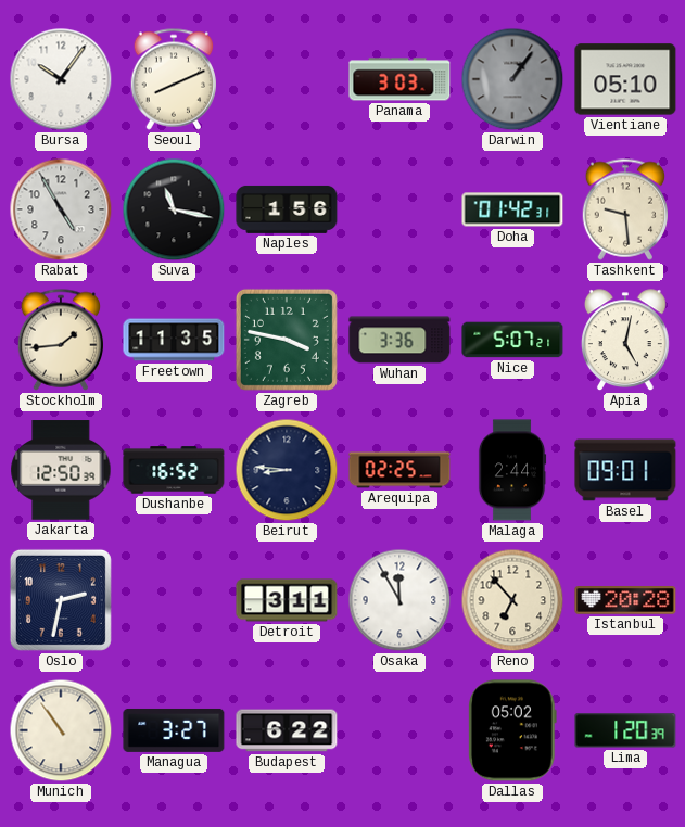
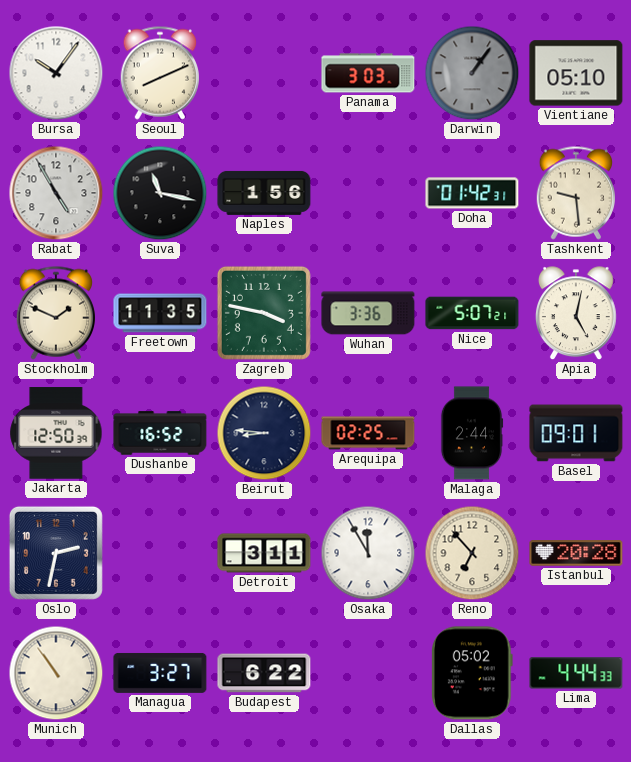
Stockholm: 1:44 -> 1:49
Lima: 1:20 -> 4:44
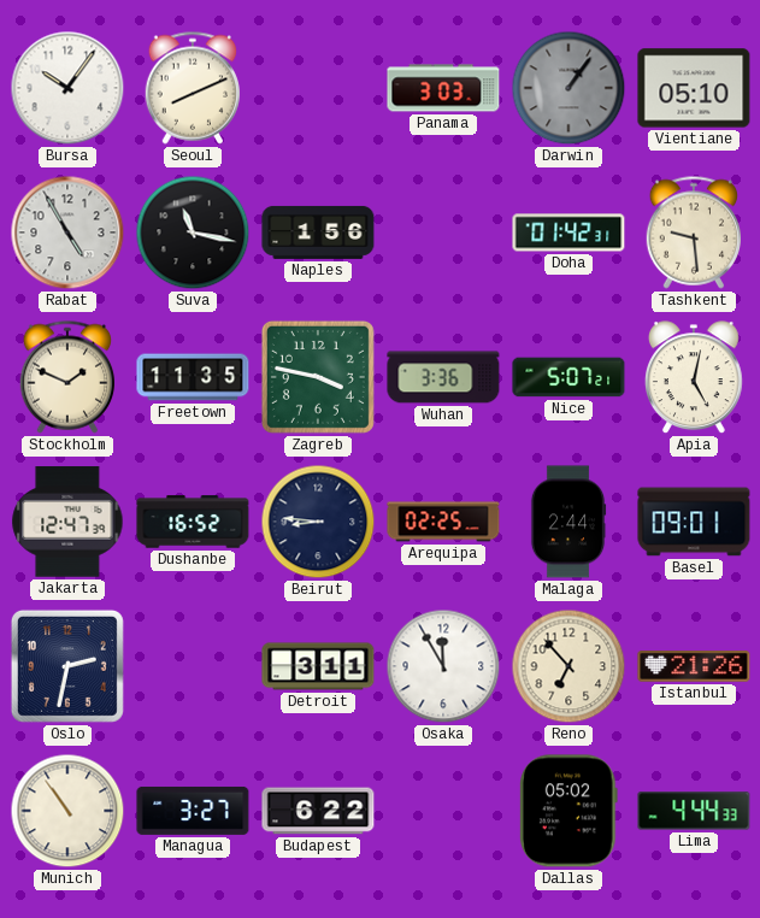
Jakarta: 12:50 -> 12:47
Istanbul: 20:28 -> 21:26
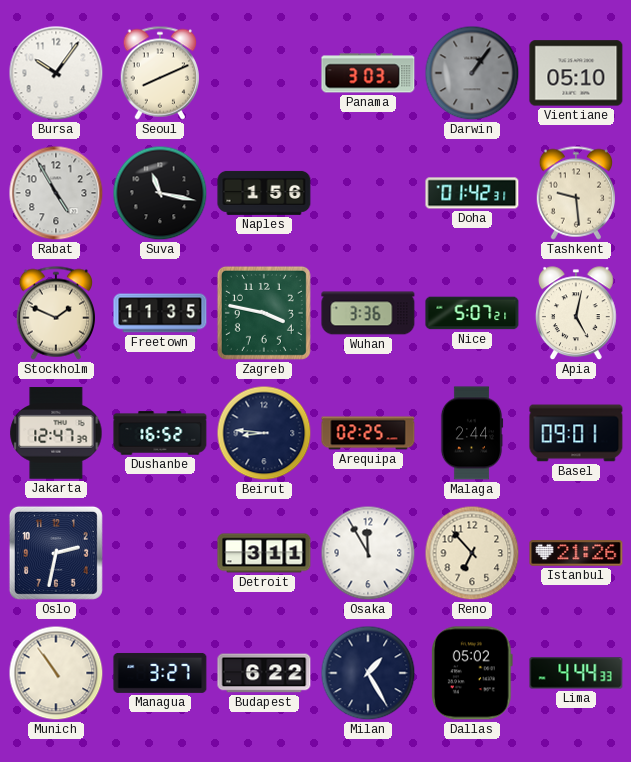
Milan: none -> 1:25
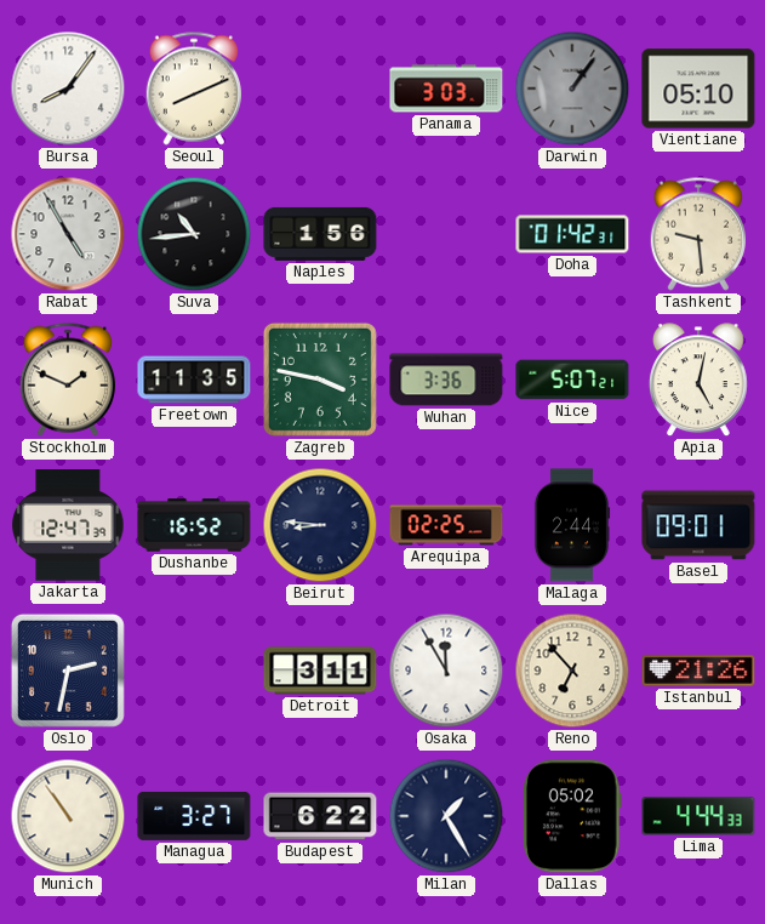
Bursa: 10:06 -> 8:06
Suva: 11:17 -> 10:44
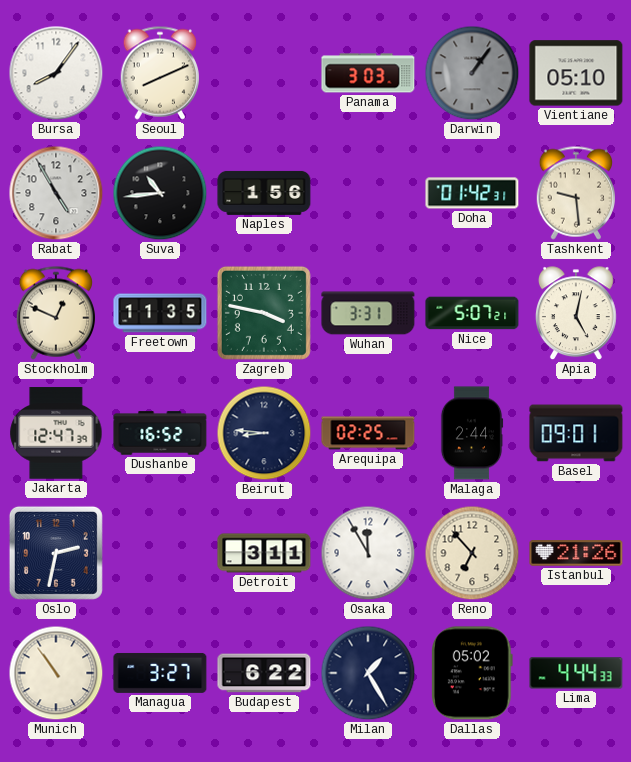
Stockholm: 1:49 -> 12:49
Wuhan: 3:36 -> 3:31
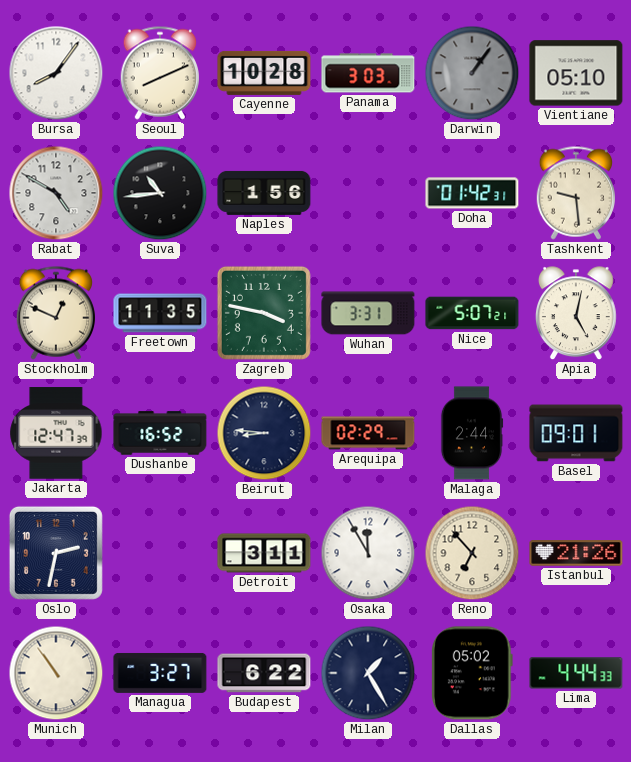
Cayenne: none -> 10:28
Rabat: 4:55 -> 4:50
Arequipa: 02:25 -> 02:29
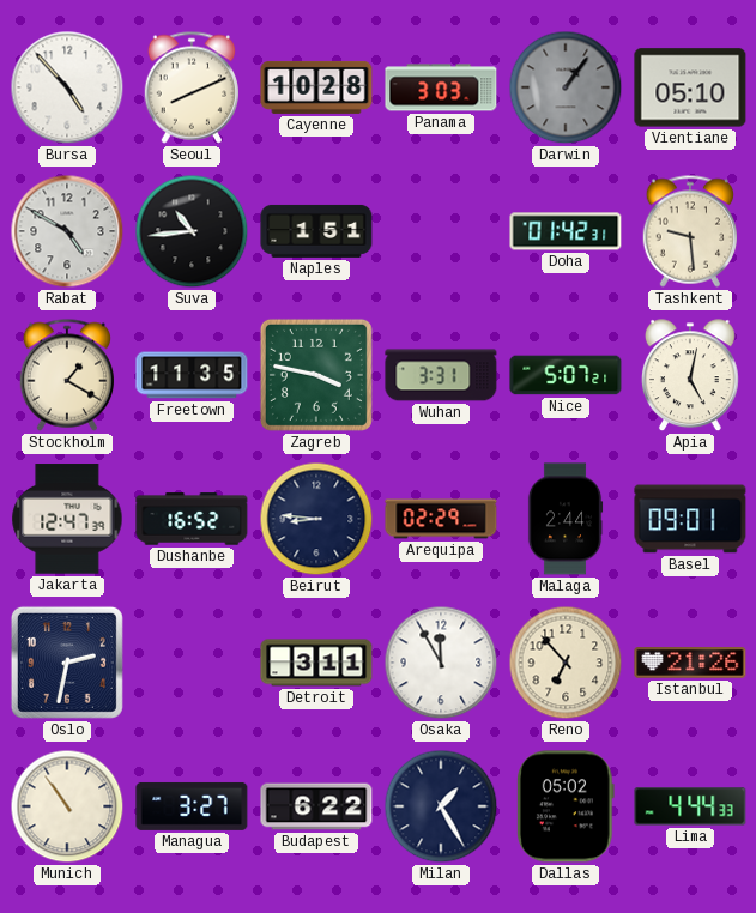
Bursa: 8:06 -> 4:53
Naples: 1:56 -> 1:51
Stockholm: 12:49 -> 1:20
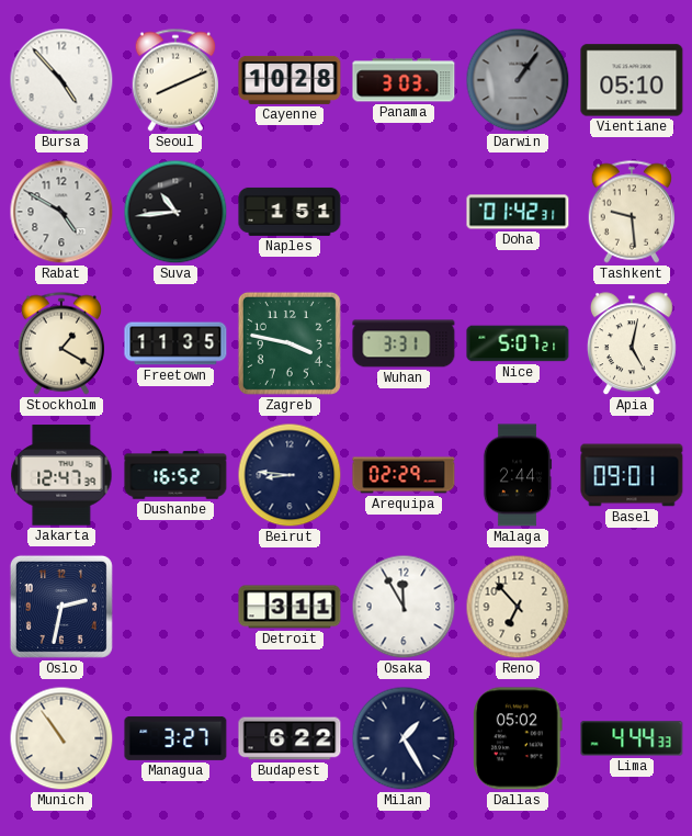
Istanbul: 21:26 -> none
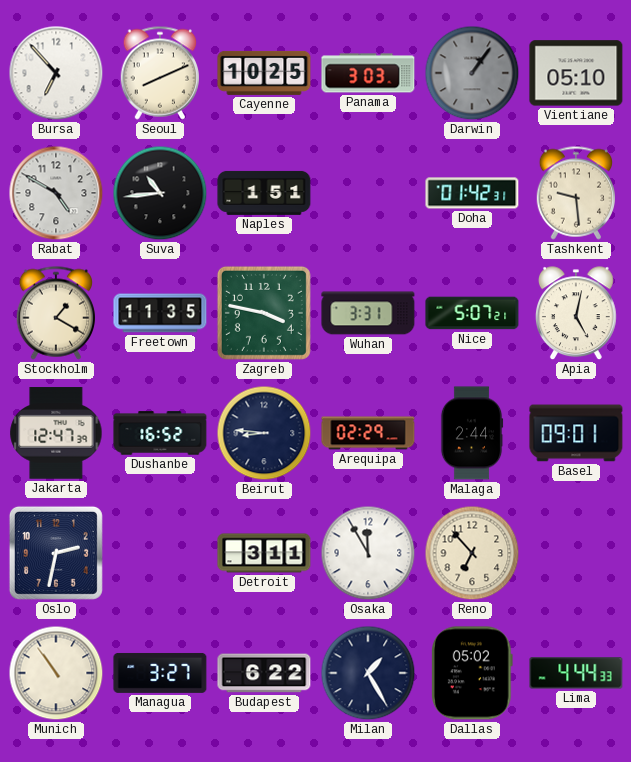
Bursa: 4:53 -> 6:53
Cayenne: 10:28 -> 10:25
